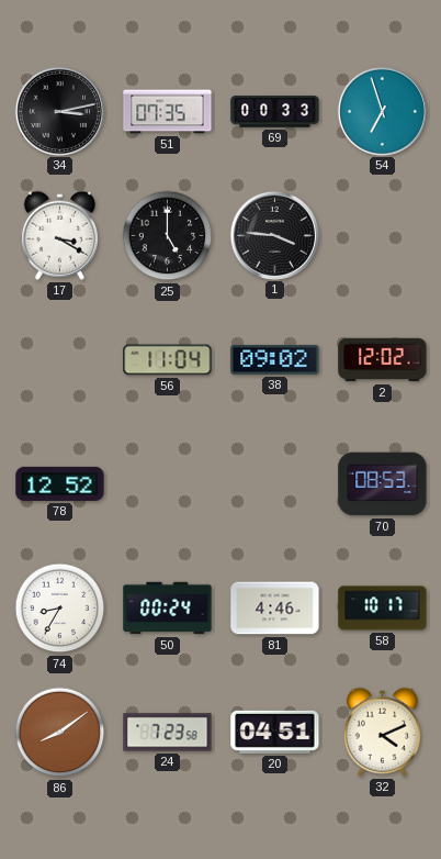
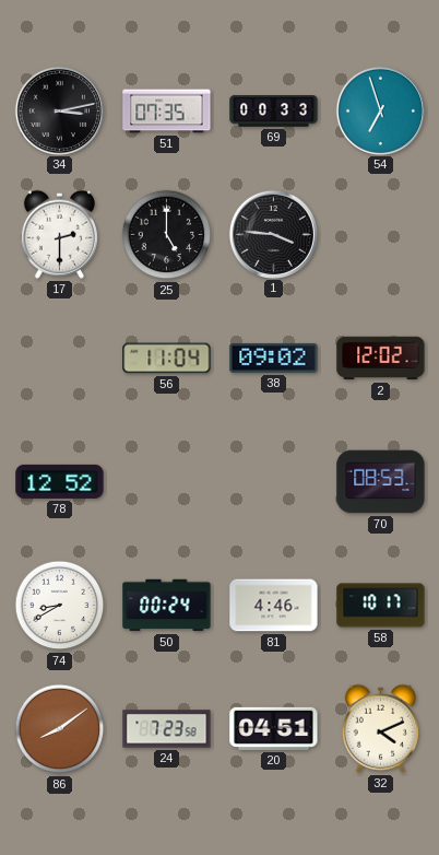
17: 3:20 -> 2:30
74: 8:35 -> 8:40
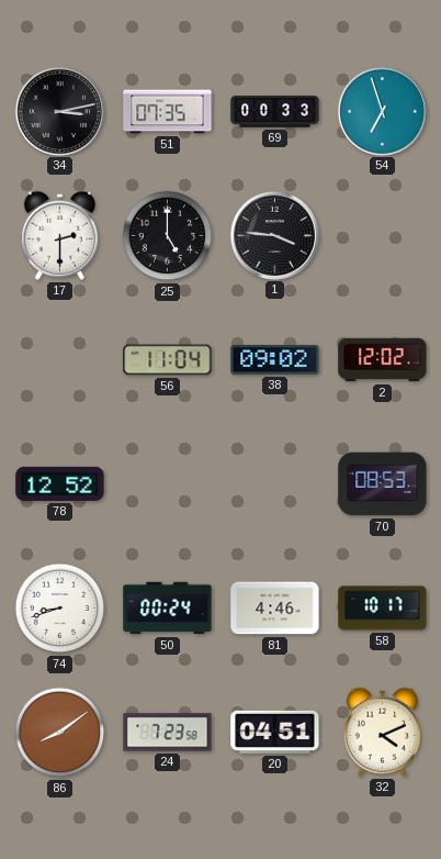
74: 8:40 -> 8:42
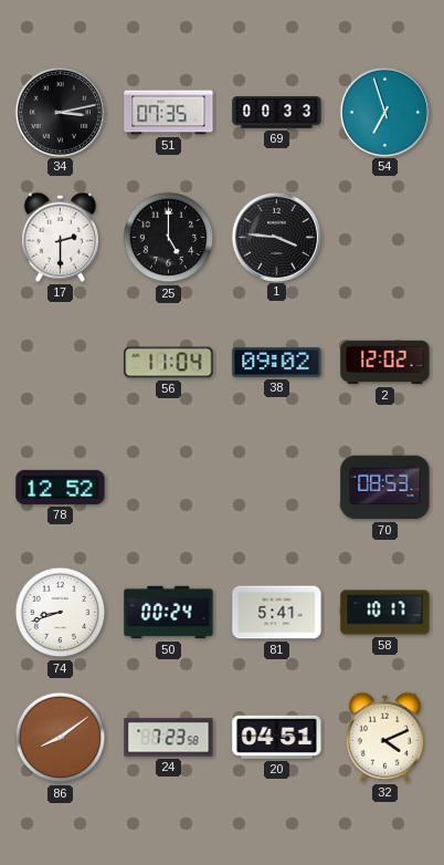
81: 4:46 -> 5:41
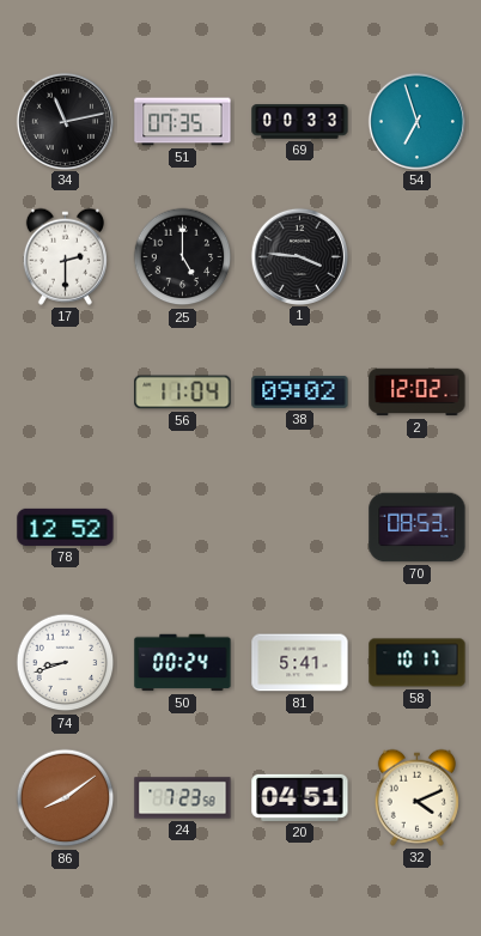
34: 3:13 -> 11:13
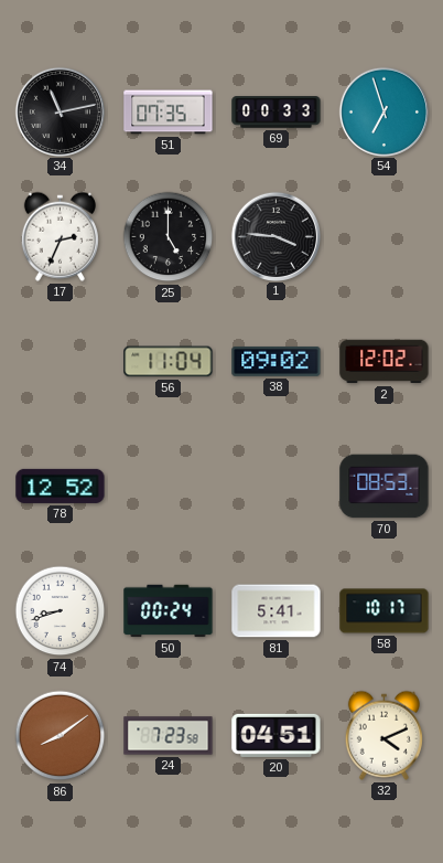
17: 2:30 -> 2:34
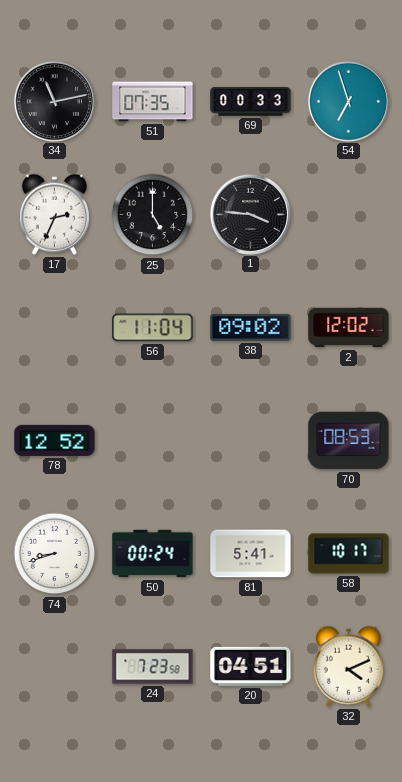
86: 8:09 -> none
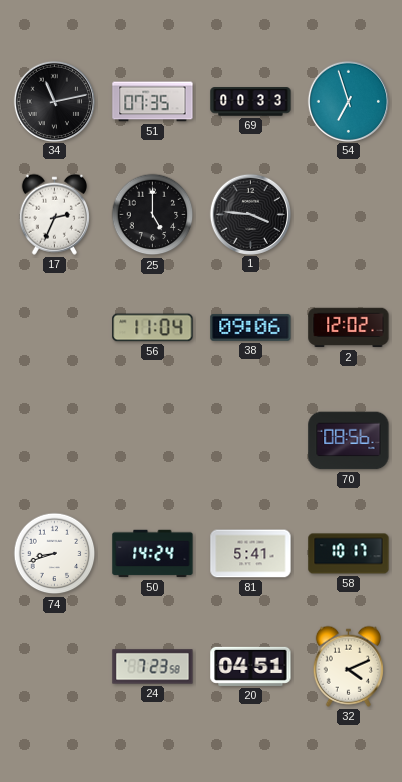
38: 09:02 -> 09:06
78: 12:52 -> none
70: 08:53 -> 08:56
50: 00:24 -> 14:24
